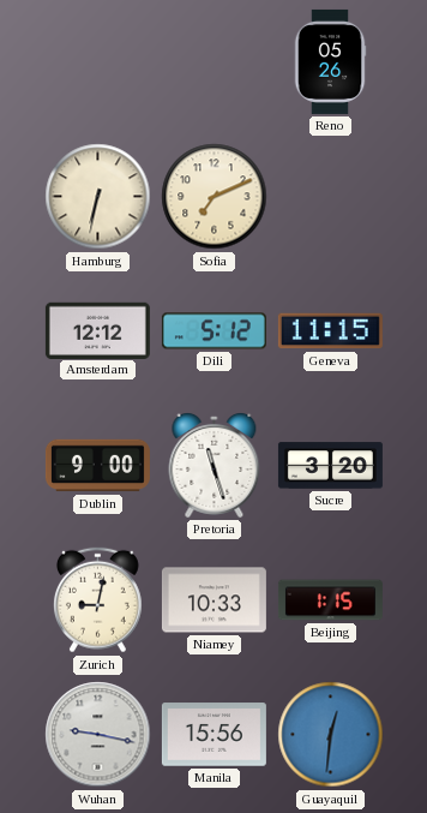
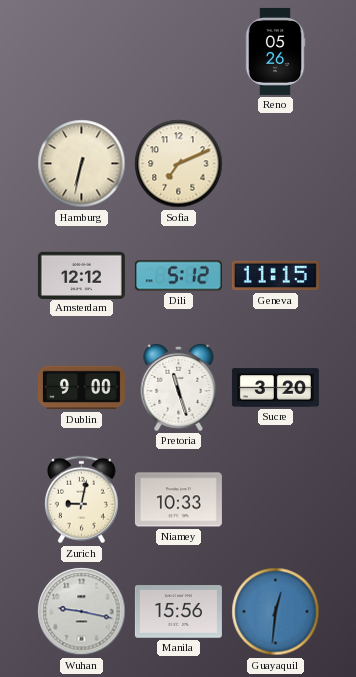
Beijing: 1:15 -> none
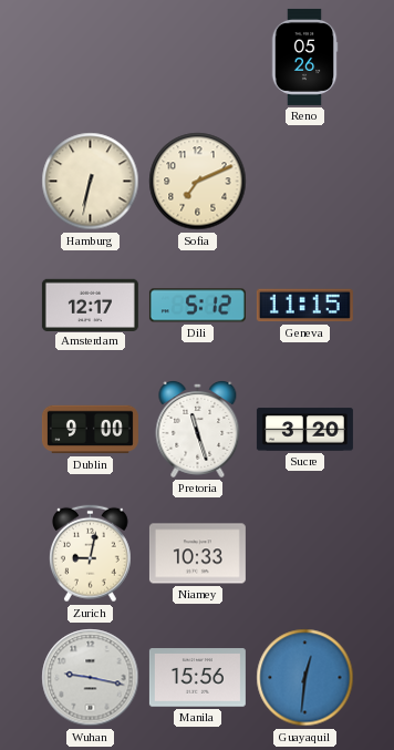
Amsterdam: 12:12 -> 12:17
